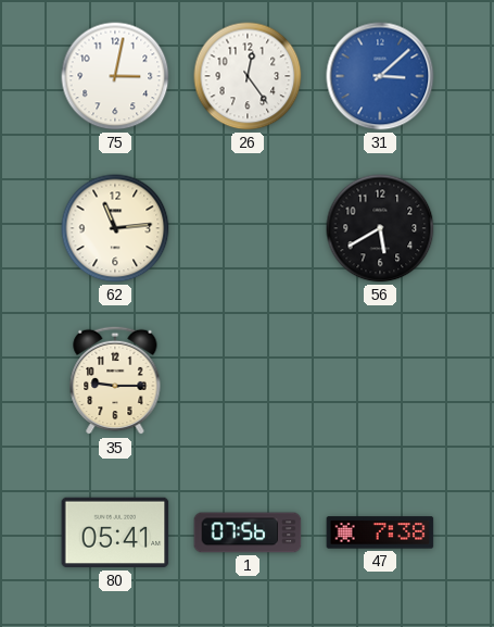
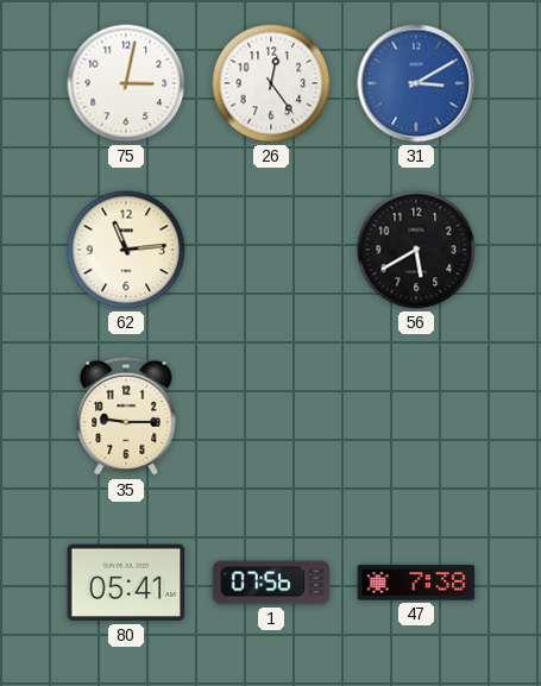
31: 3:08 -> 3:10
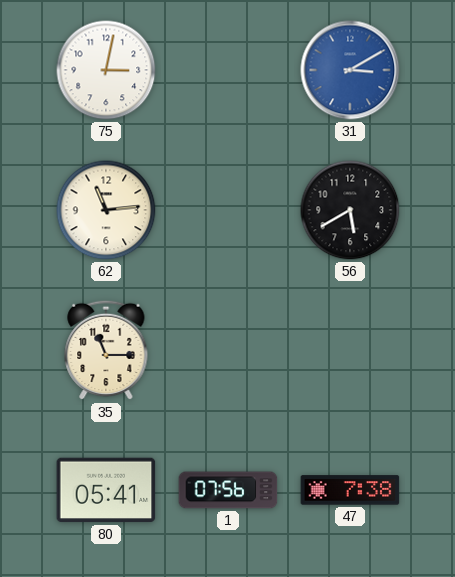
26: 12:24 -> none
35: 9:15 -> 11:15
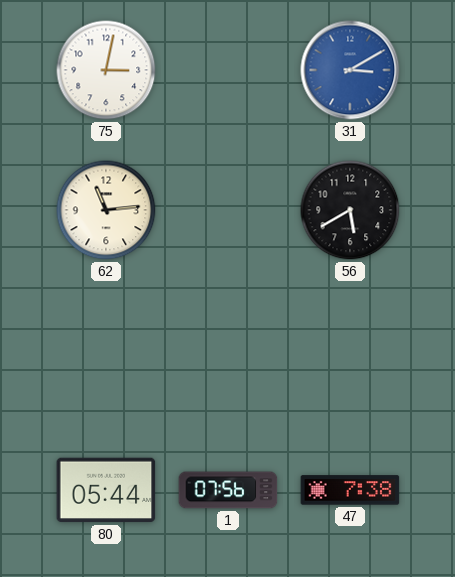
35: 11:15 -> none
80: 05:41 -> 05:44
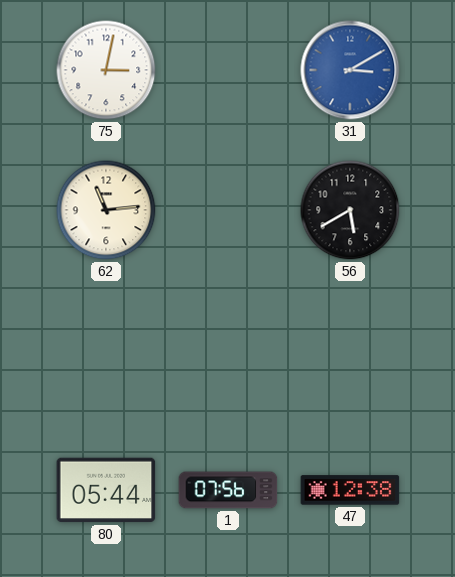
47: 7:38 -> 12:38
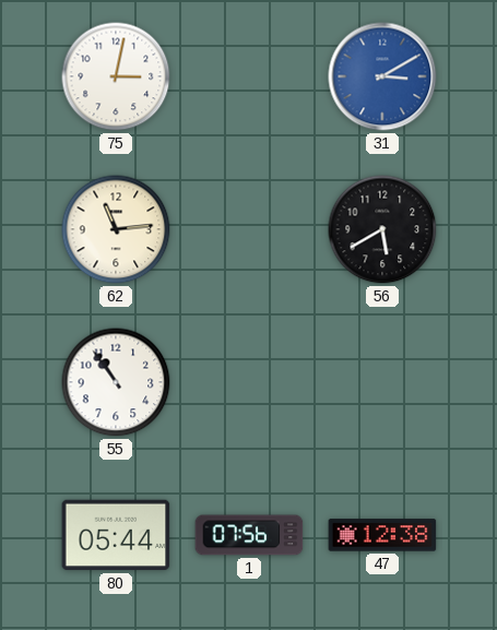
55: none -> 10:54
